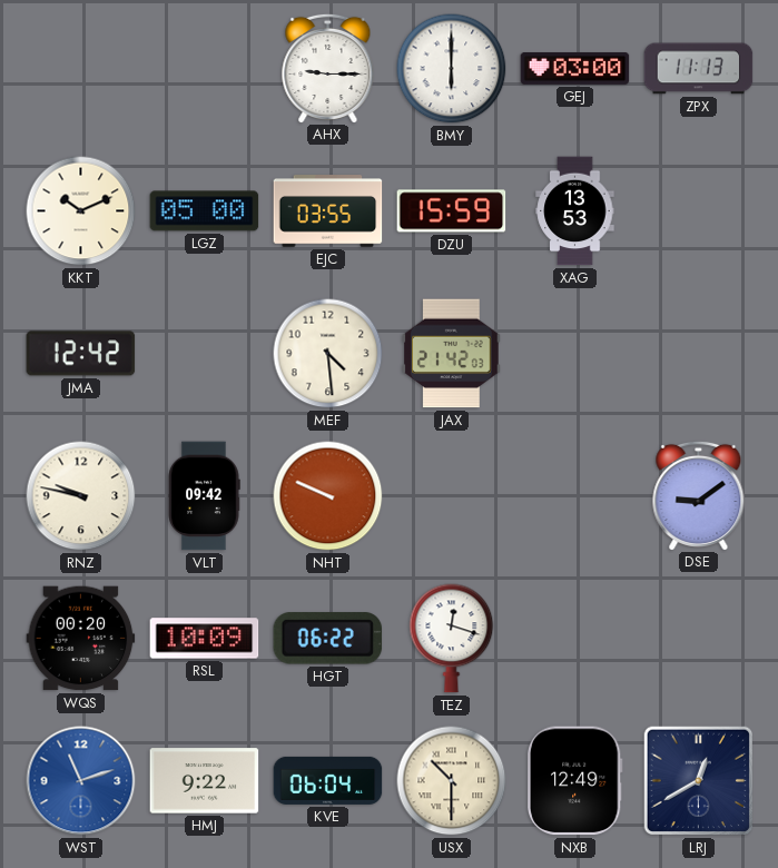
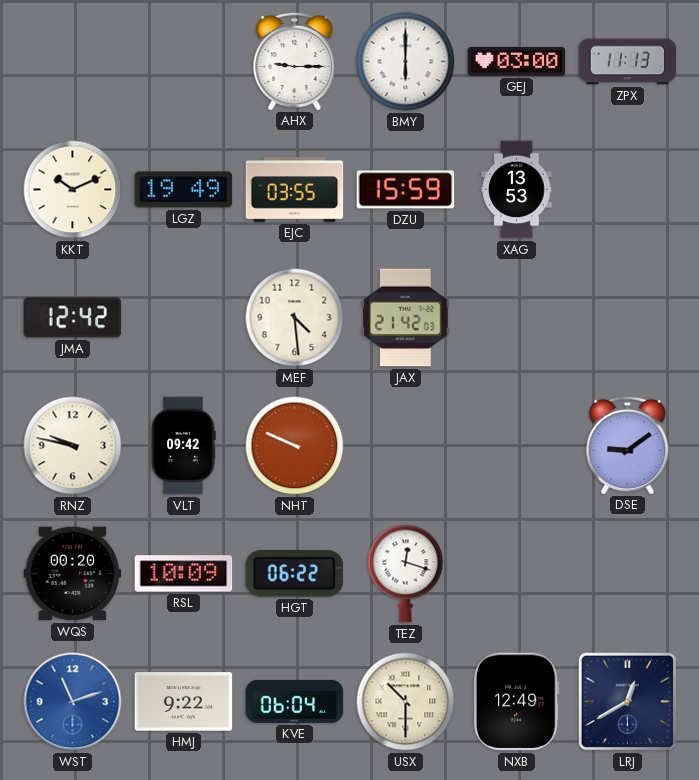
LGZ: 05:00 -> 19:49
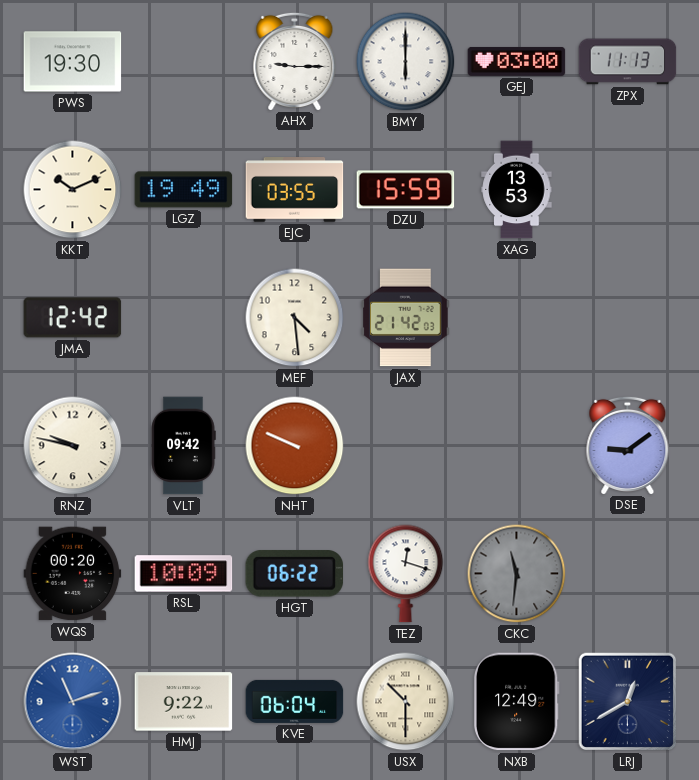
PWS: none -> 19:30
CKC: none -> 11:31
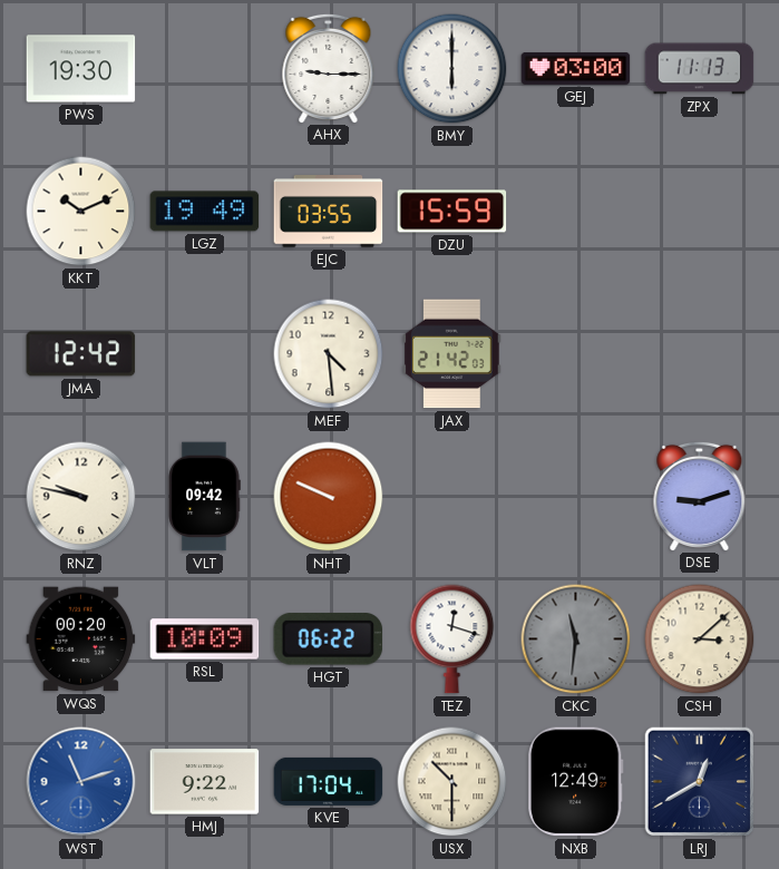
XAG: 13:53 -> none
DSE: 9:09 -> 9:12
CSH: none -> 3:08
KVE: 06:04 -> 17:04
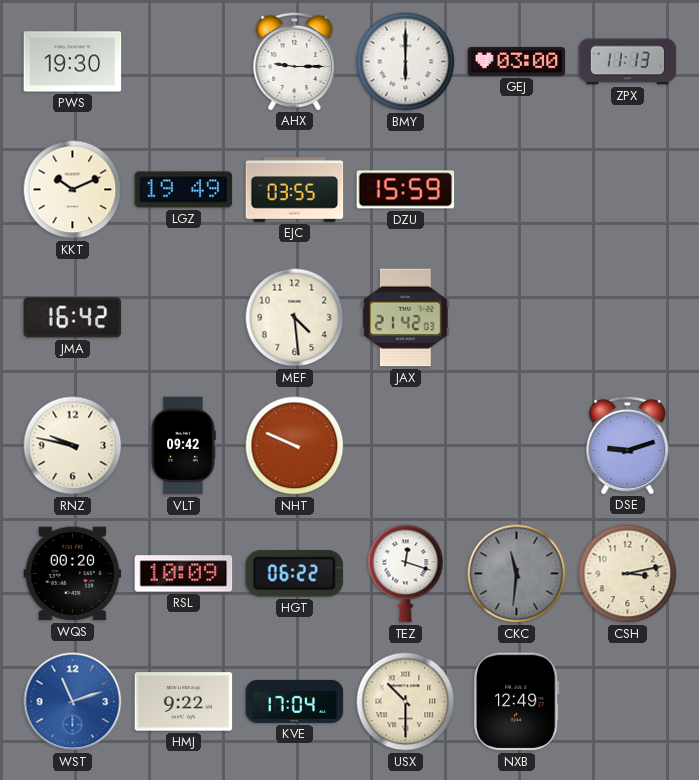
JMA: 12:42 -> 16:42
CSH: 3:08 -> 3:13
LRJ: 12:40 -> none
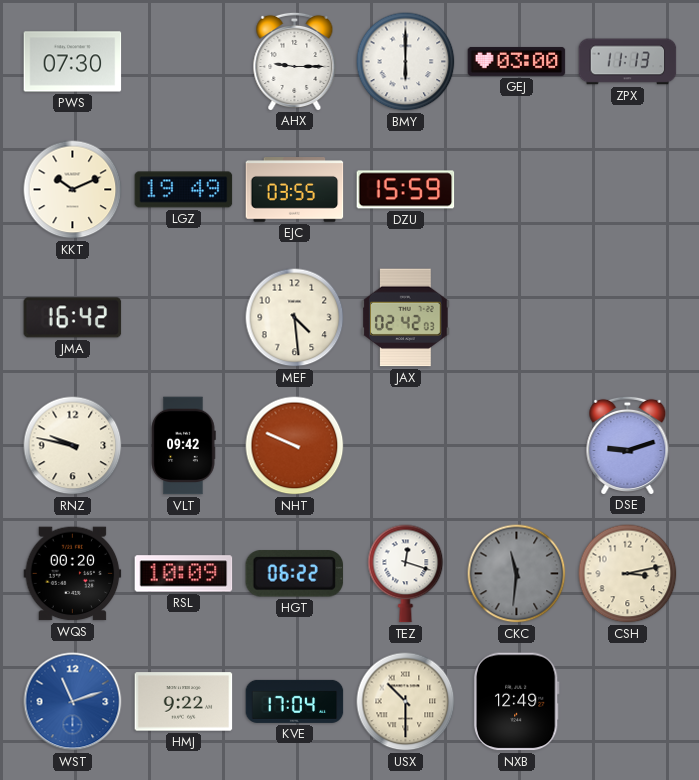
PWS: 19:30 -> 07:30
JAX: 21:42 -> 02:42
